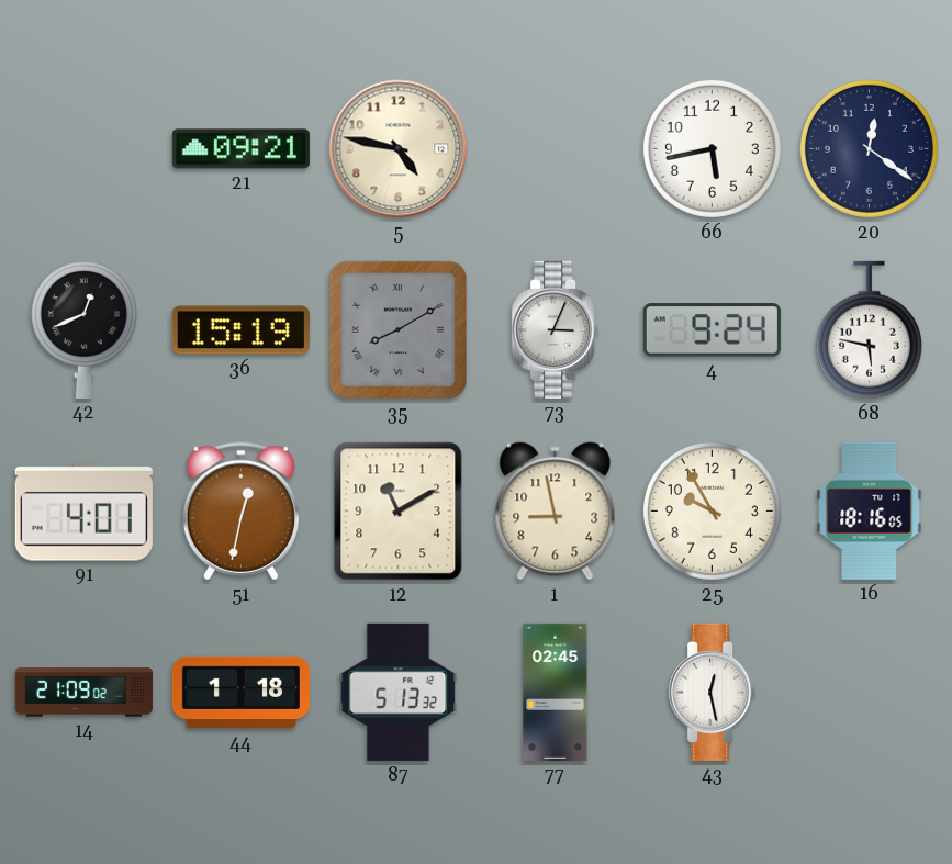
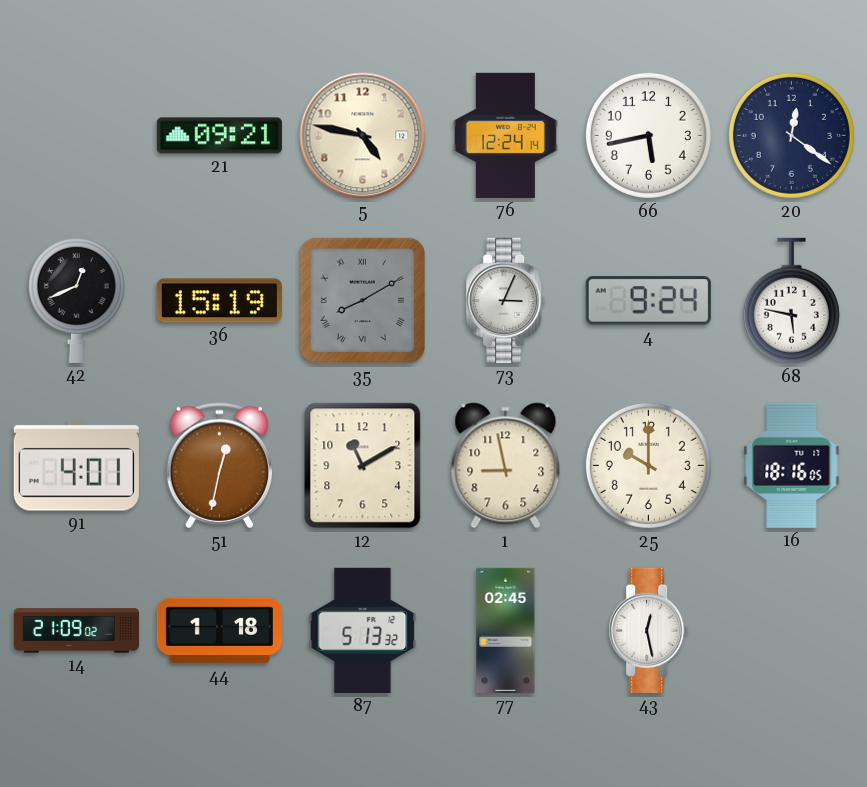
76: none -> 12:24
25: 9:55 -> 10:00
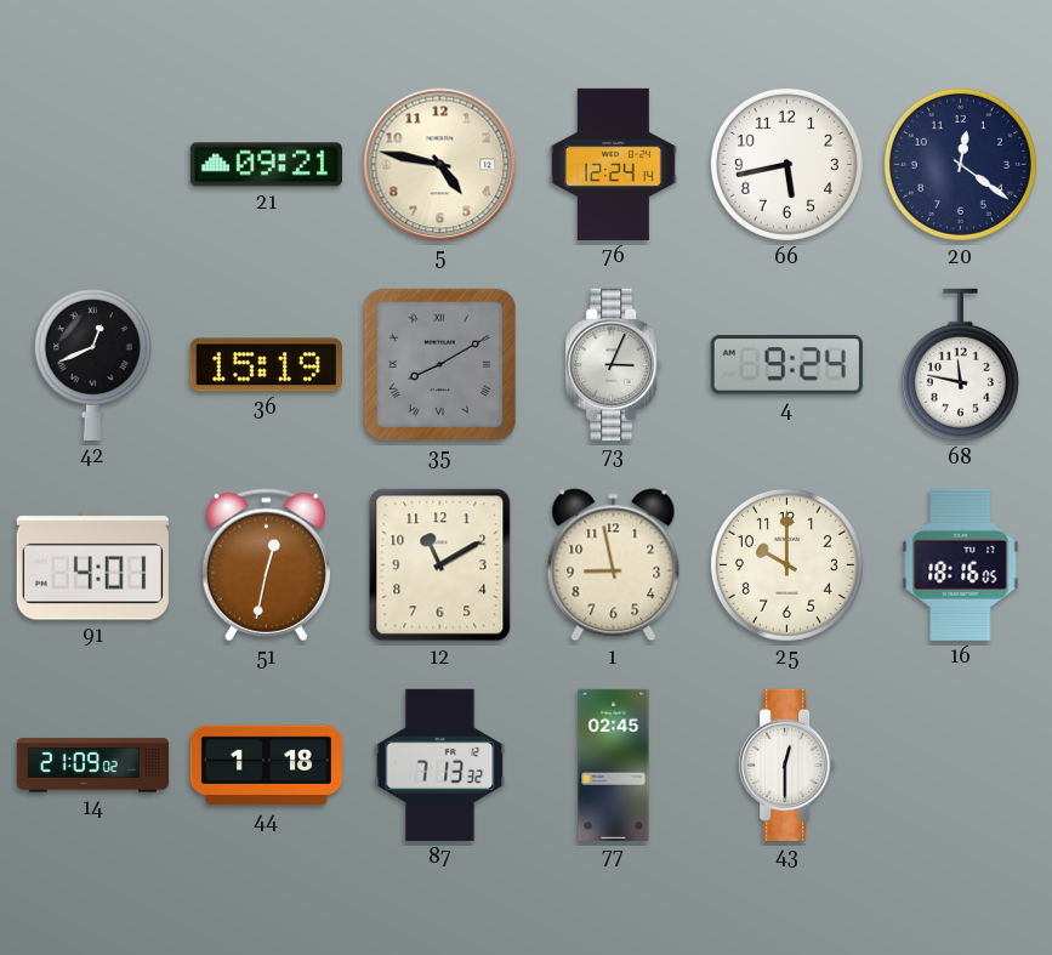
68: 5:47 -> 11:47
87: 5:13 -> 7:13
43: 12:28 -> 12:30
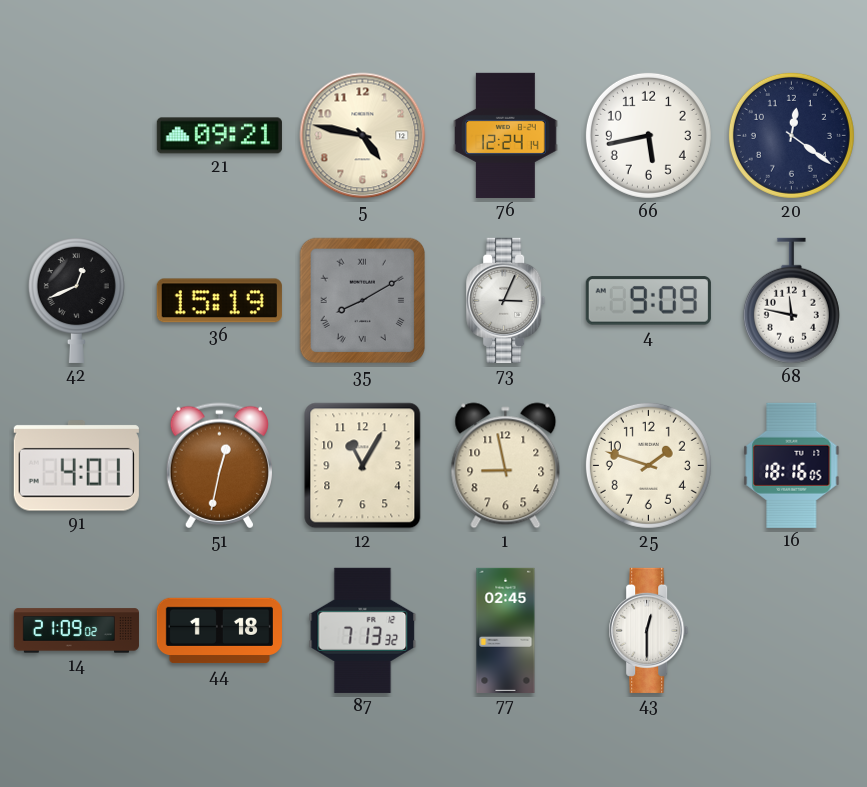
4: 9:24 -> 9:09
12: 11:10 -> 11:05
25: 10:00 -> 1:48
